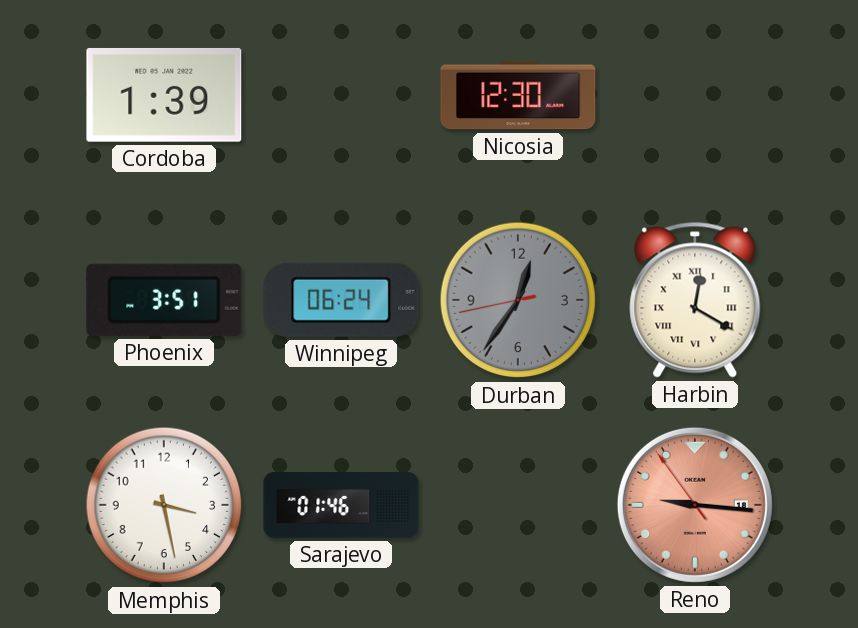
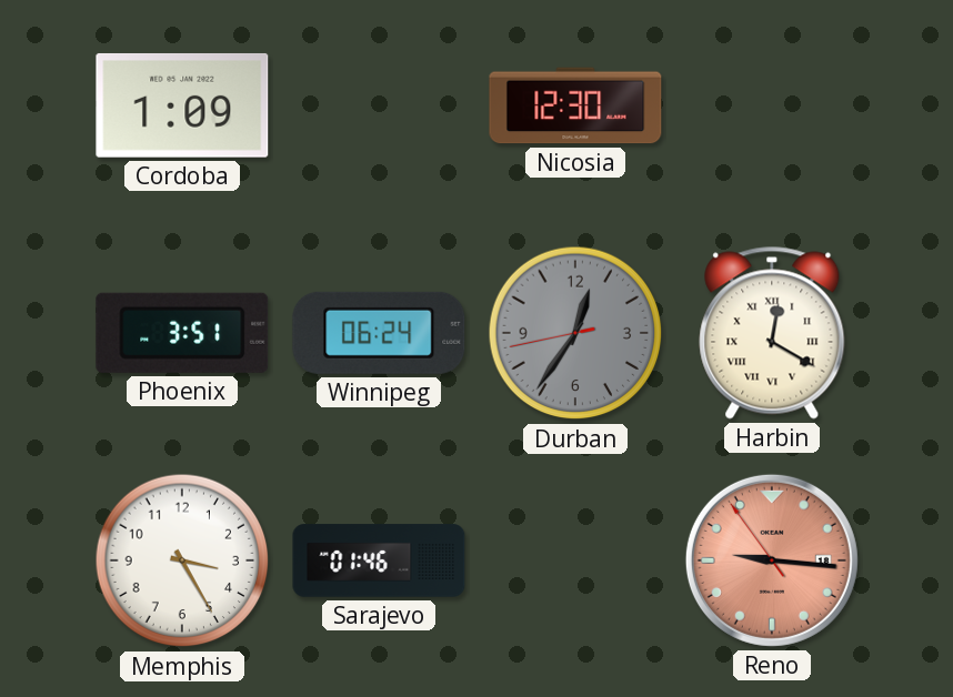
Cordoba: 1:39 -> 1:09
Memphis: 3:28 -> 3:25
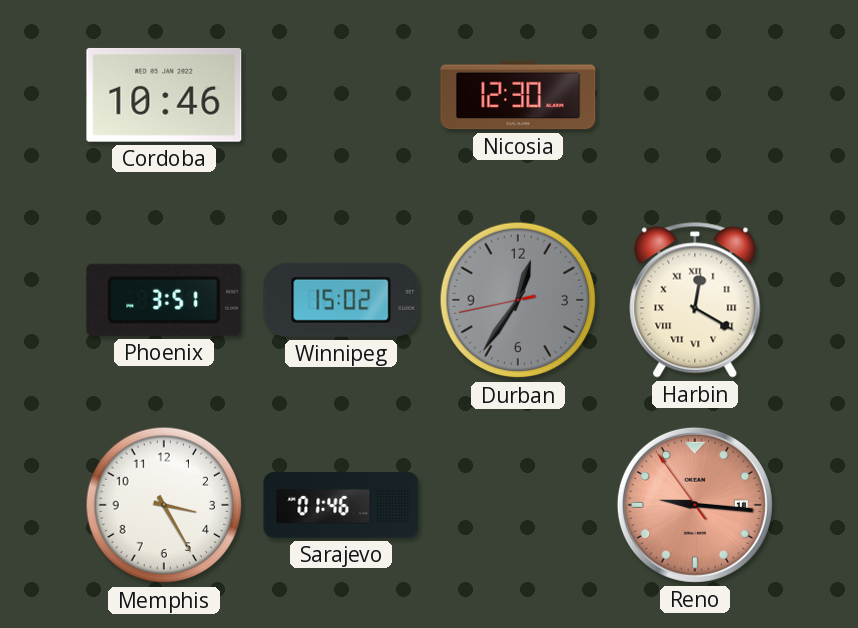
Cordoba: 1:09 -> 10:46
Winnipeg: 06:24 -> 15:02
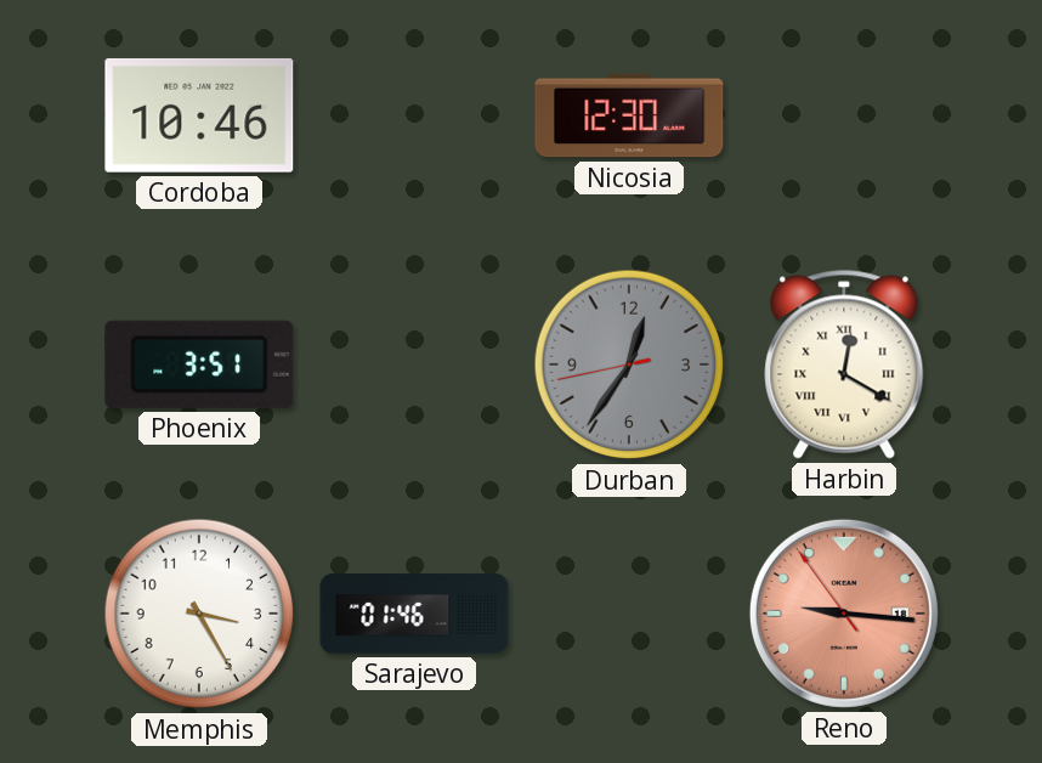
Winnipeg: 15:02 -> none
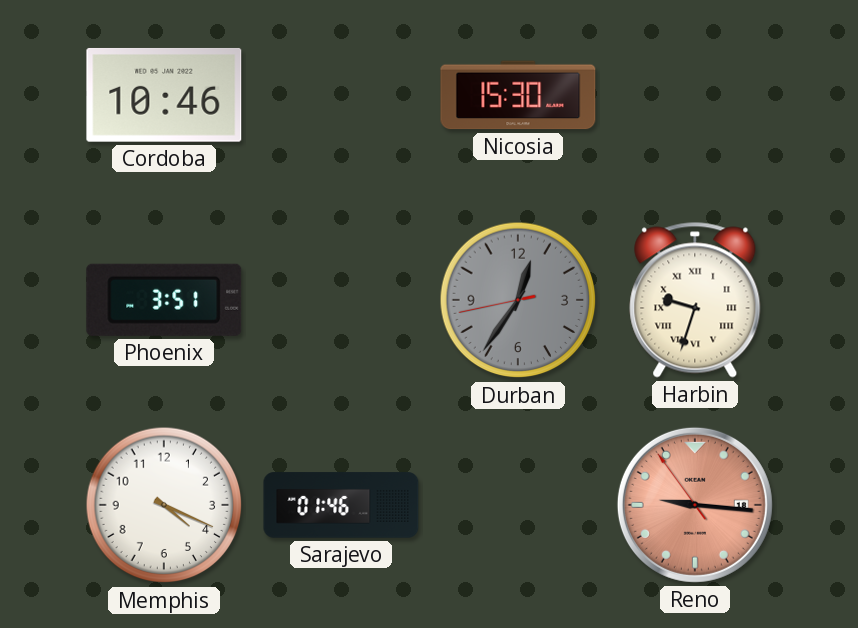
Nicosia: 12:30 -> 15:30
Harbin: 12:20 -> 9:33
Memphis: 3:25 -> 4:19
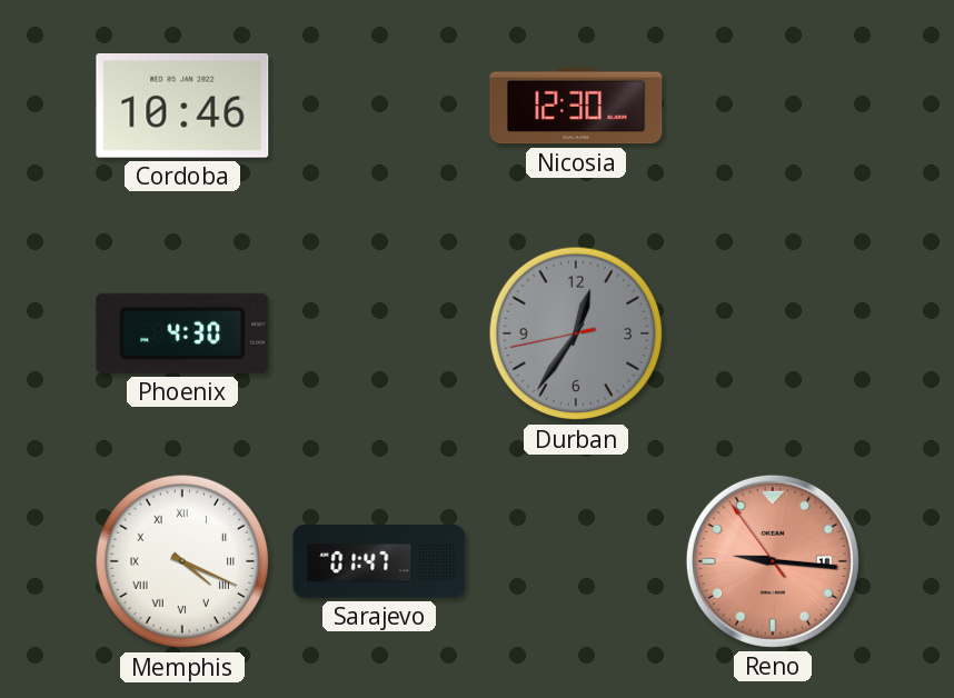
Nicosia: 15:30 -> 12:30
Phoenix: 3:51 -> 4:30
Harbin: 9:33 -> none
Memphis numerals: Arabic -> Roman
Sarajevo: 01:46 -> 01:47
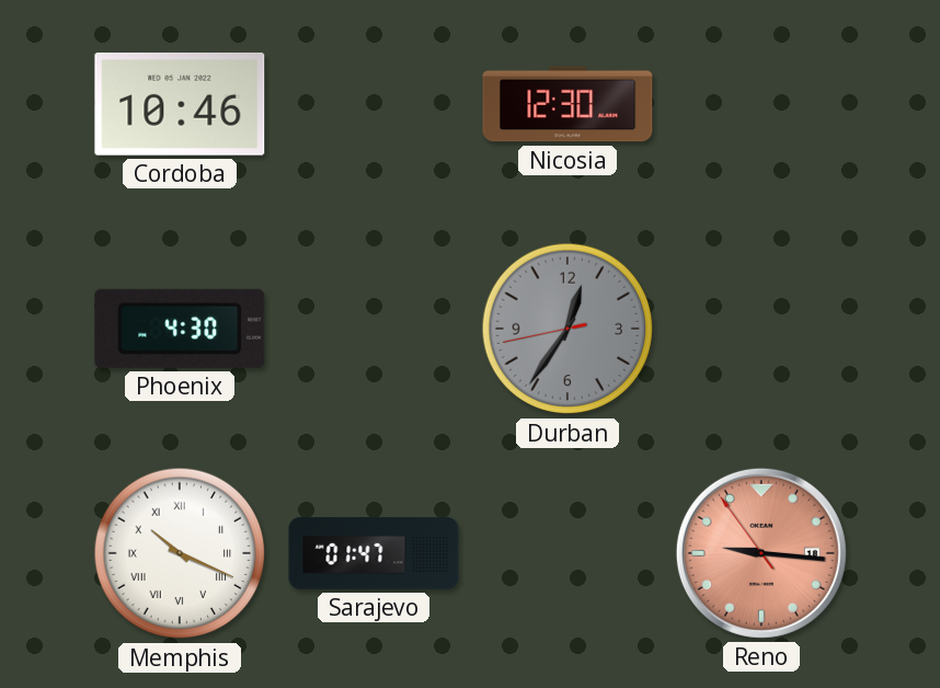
Memphis: 4:19 -> 10:19
